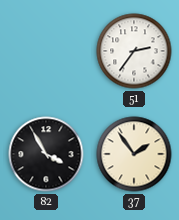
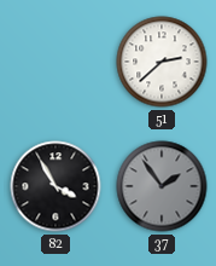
51: 2:36 -> 2:38
37 dial: cream -> grey
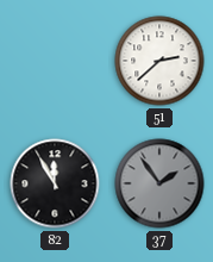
82: 3:55 -> 11:55
